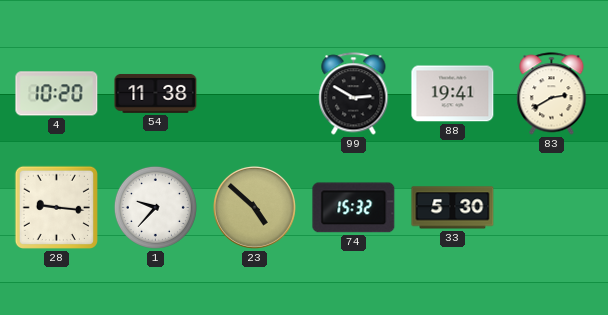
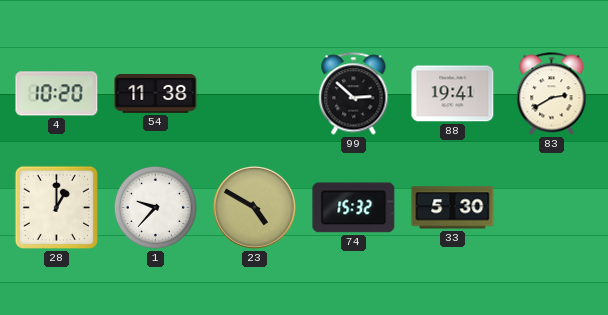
99: 2:50 -> 2:52
28: 9:16 -> 1:00
23: 4:52 -> 4:50
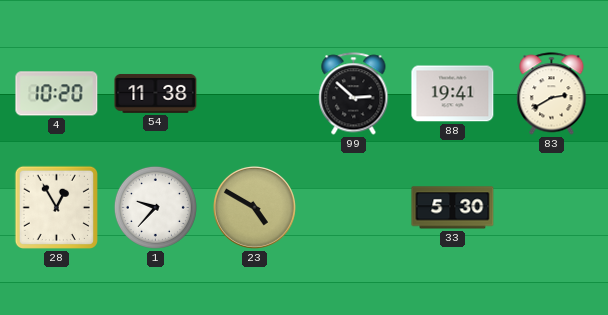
28: 1:00 -> 12:55
74: 15:32 -> none
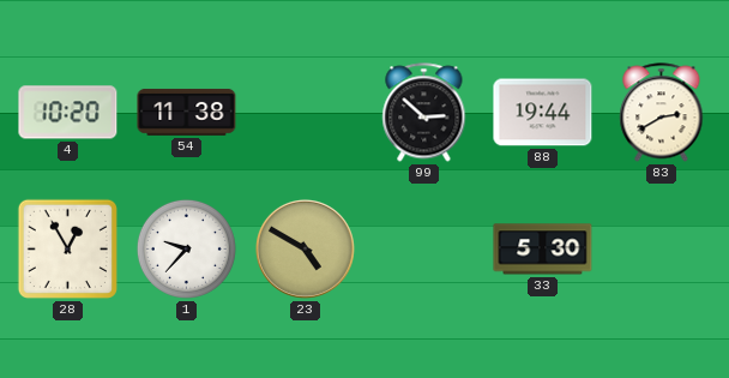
88: 19:41 -> 19:44
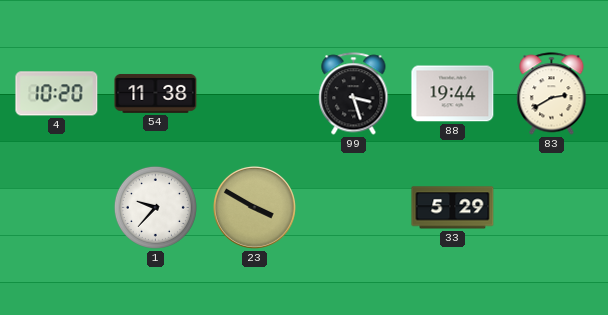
99: 2:52 -> 3:27
28: 12:55 -> none
23: 4:50 -> 3:50
33: 5:30 -> 5:29
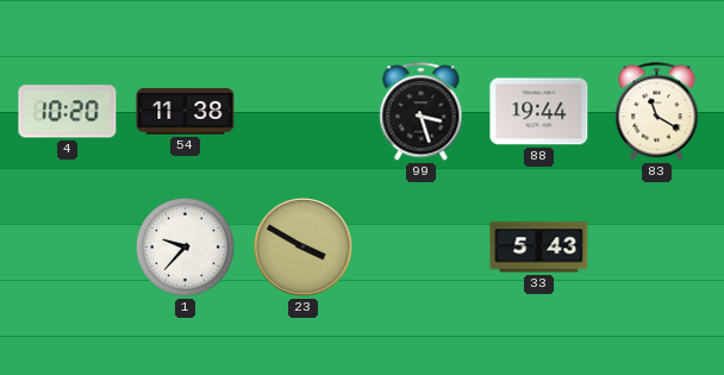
83: 2:40 -> 11:20
33: 5:29 -> 5:43
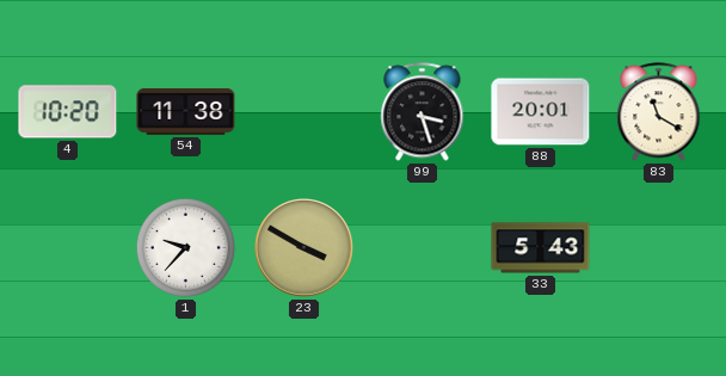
88: 19:44 -> 20:01
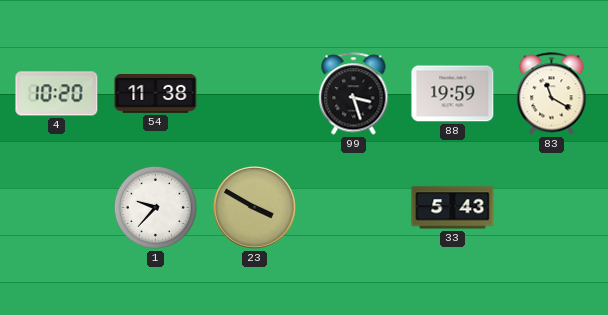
88: 20:01 -> 19:59
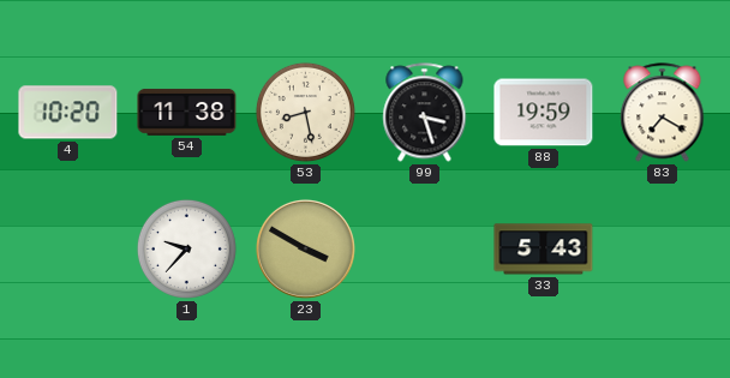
53: none -> 8:28
83: 11:20 -> 7:20
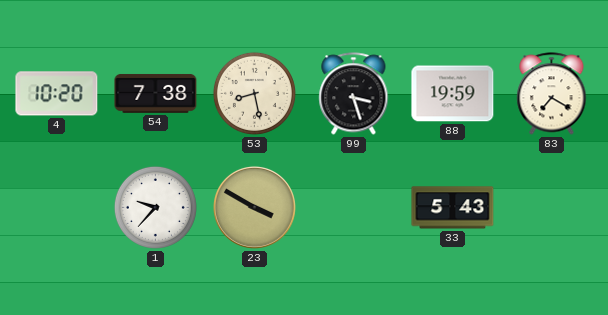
54: 11:38 -> 7:38
